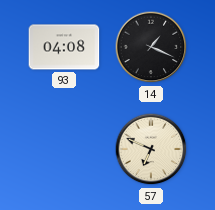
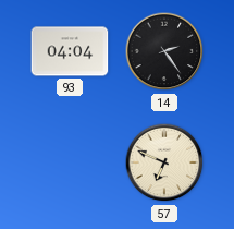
93: 04:08 -> 04:04
14: 1:19 -> 2:24
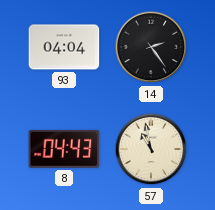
8: none -> 04:43
57: 6:49 -> 10:58
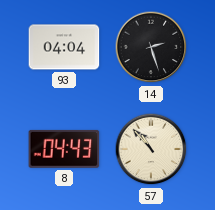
14: 2:24 -> 2:27
57: 10:58 -> 10:53
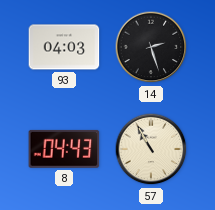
93: 04:04 -> 04:03
57: 10:53 -> 10:55
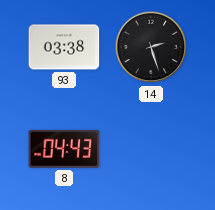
93: 04:03 -> 03:38
57: 10:55 -> none
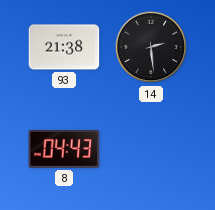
93: 03:38 -> 21:38
14: 2:27 -> 2:29
